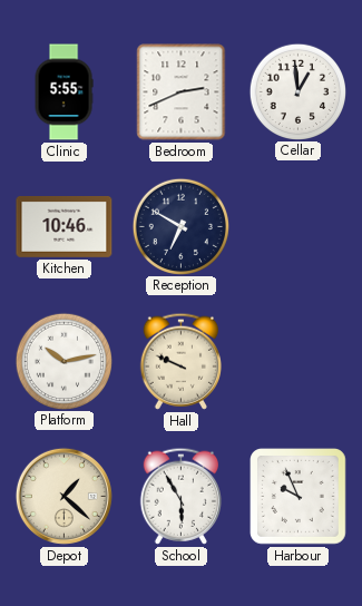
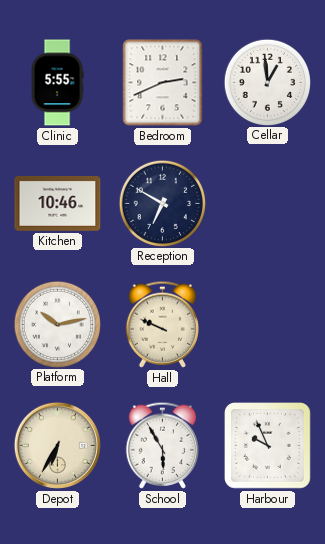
Depot: 1:22 -> 6:35
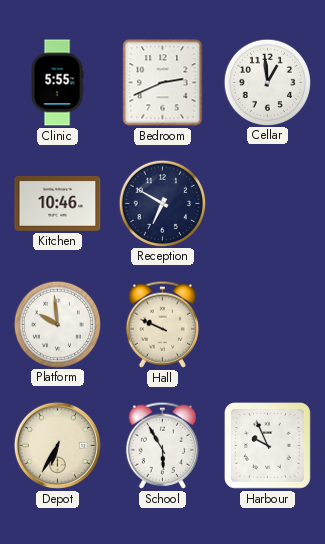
Platform: 10:13 -> 9:59
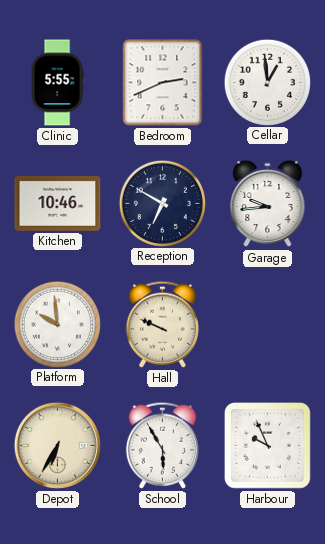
Garage: none -> 9:44
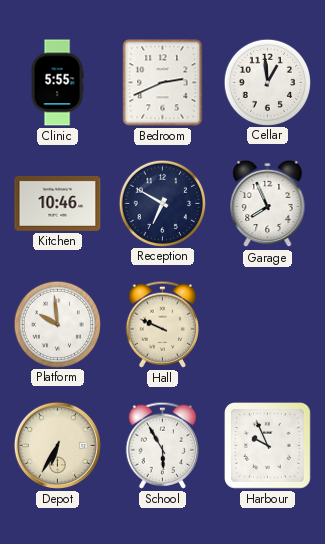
Garage: 9:44 -> 7:56
